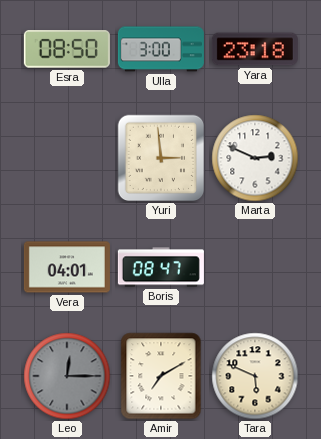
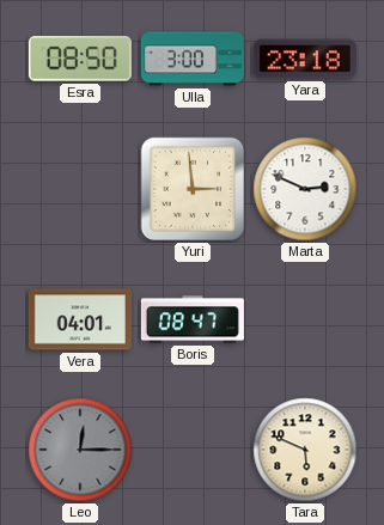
Amir: 7:10 -> none
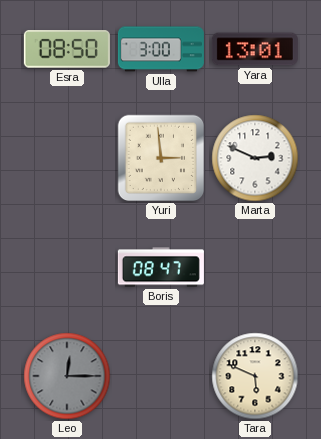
Yara: 23:18 -> 13:01
Vera: 04:01 -> none
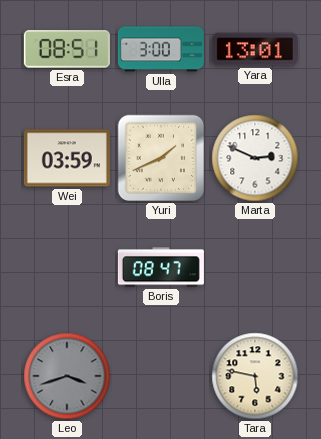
Esra: 08:50 -> 08:51
Wei: none -> 03:59
Yuri: 2:59 -> 1:41
Leo: 12:15 -> 3:42
Tara: 5:49 -> 5:47
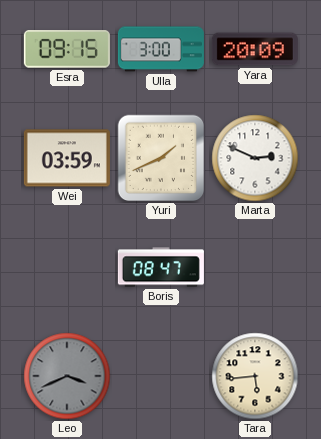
Esra: 08:51 -> 09:15
Yara: 13:01 -> 20:09
Leo: 3:42 -> 3:41
Tara: 5:47 -> 5:44
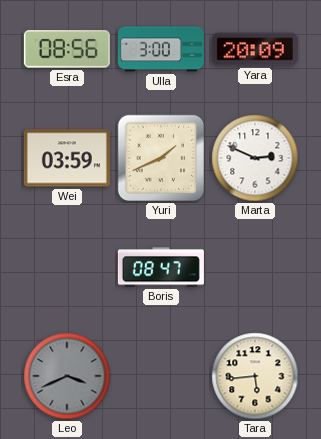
Esra: 09:15 -> 08:56
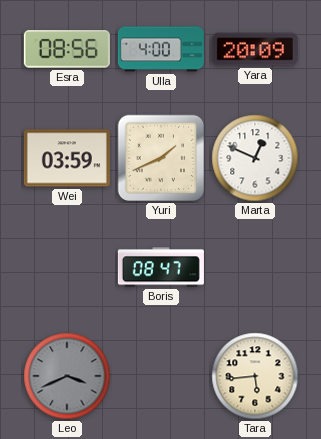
Ulla: 3:00 -> 4:00
Marta: 2:49 -> 12:49
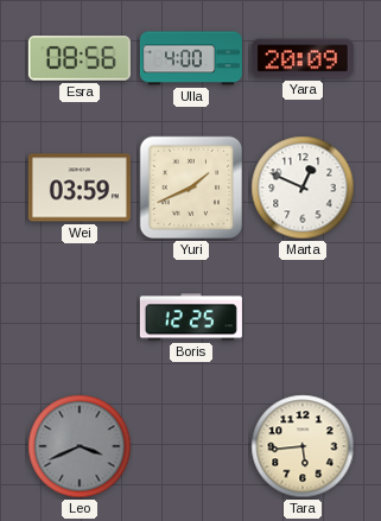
Boris: 08:47 -> 12:25
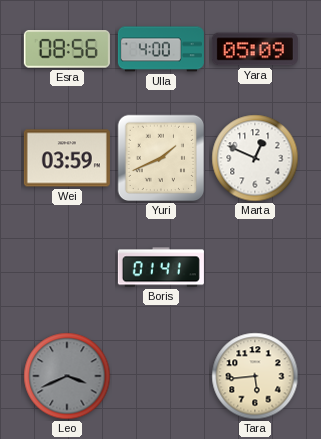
Yara: 20:09 -> 05:09
Boris: 12:25 -> 01:41
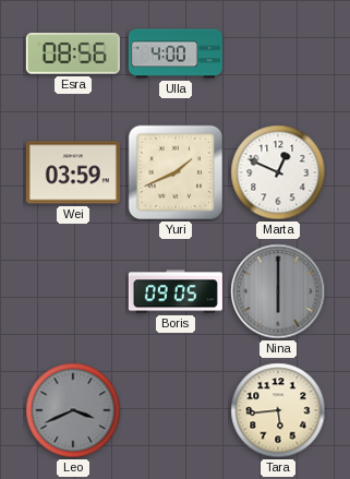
Yara: 05:09 -> none
Boris: 01:41 -> 09:05
Nina: none -> 6:00
